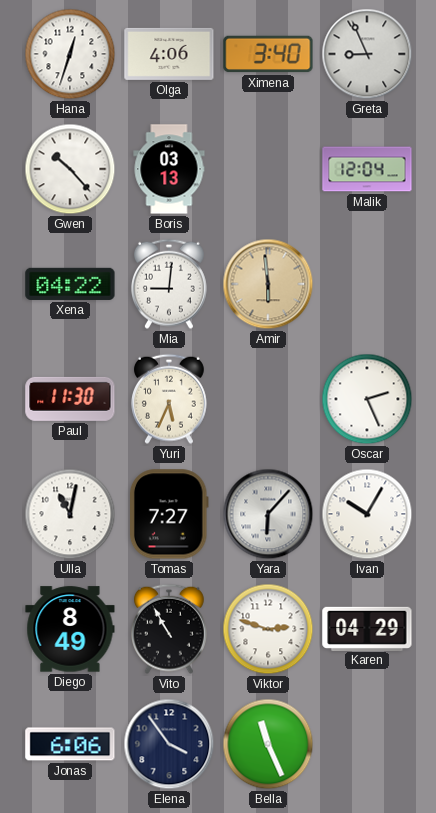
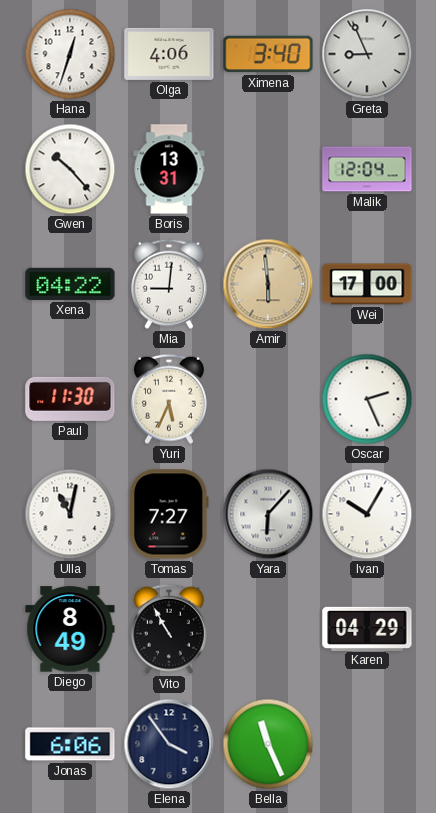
Boris: 03:13 -> 13:31
Wei: none -> 17:00
Viktor: 2:48 -> none
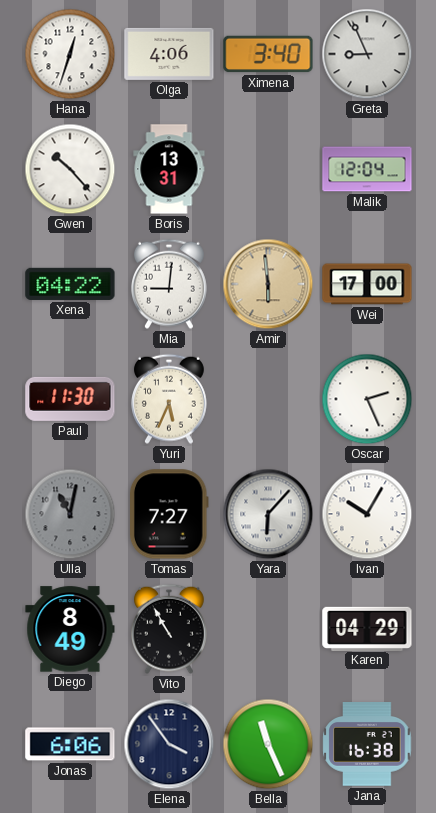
Ulla dial: white -> grey
Jana: none -> 16:38
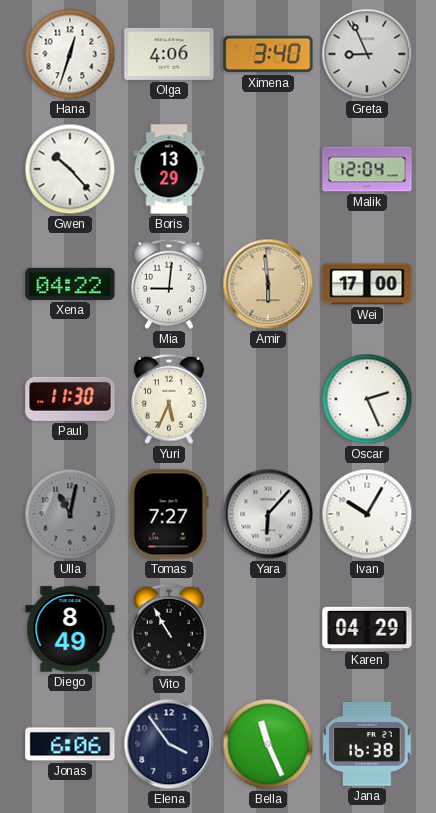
Boris: 13:31 -> 13:29
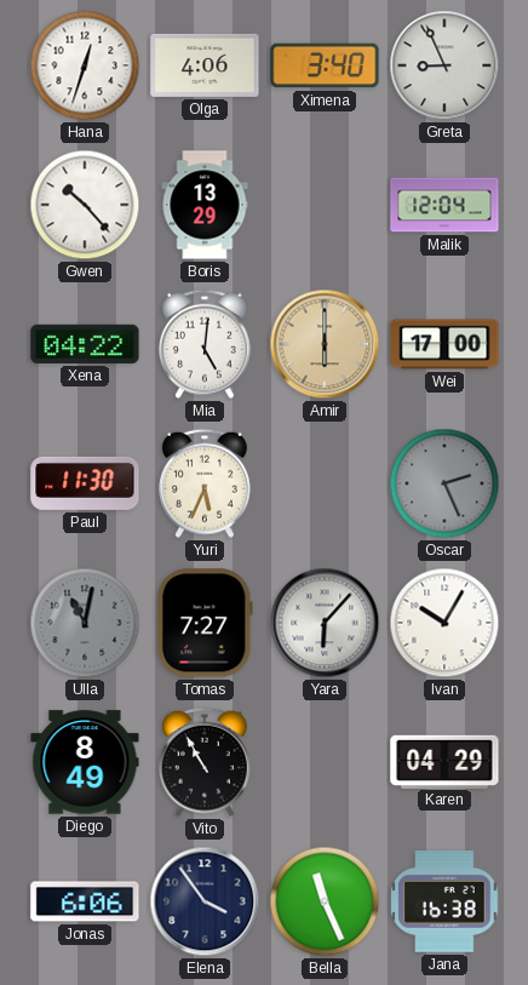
Mia: 9:01 -> 5:01
Amir: 5:59 -> 6:00
Oscar dial: white -> grey
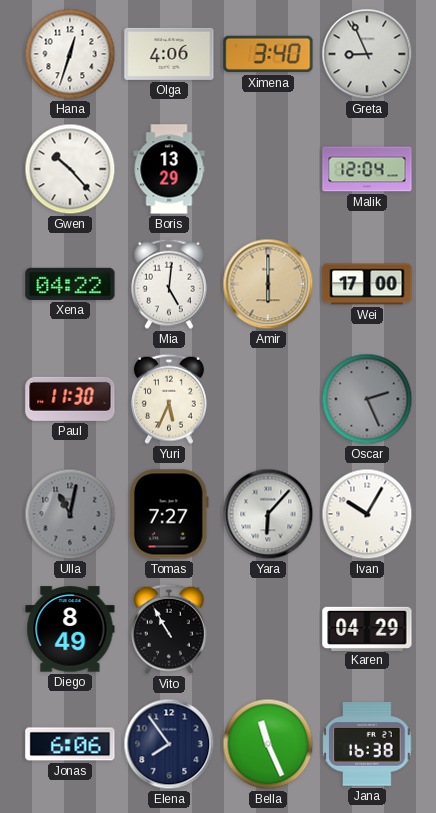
Elena: 3:54 -> 7:54
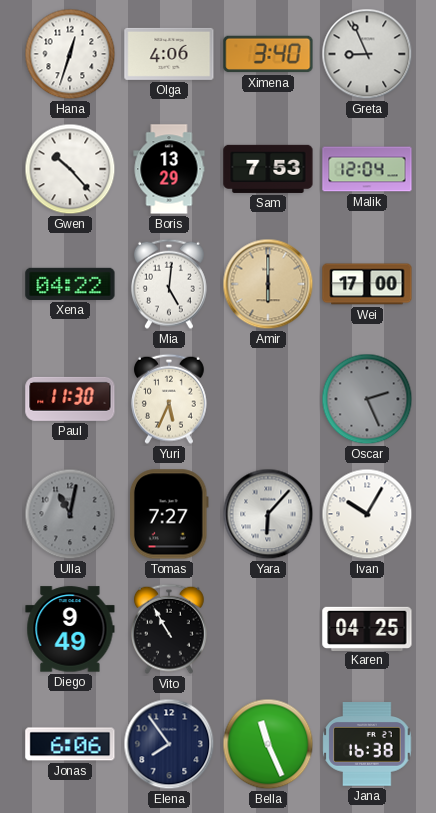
Sam: none -> 7:53
Diego: 8:49 -> 9:49
Karen: 04:29 -> 04:25
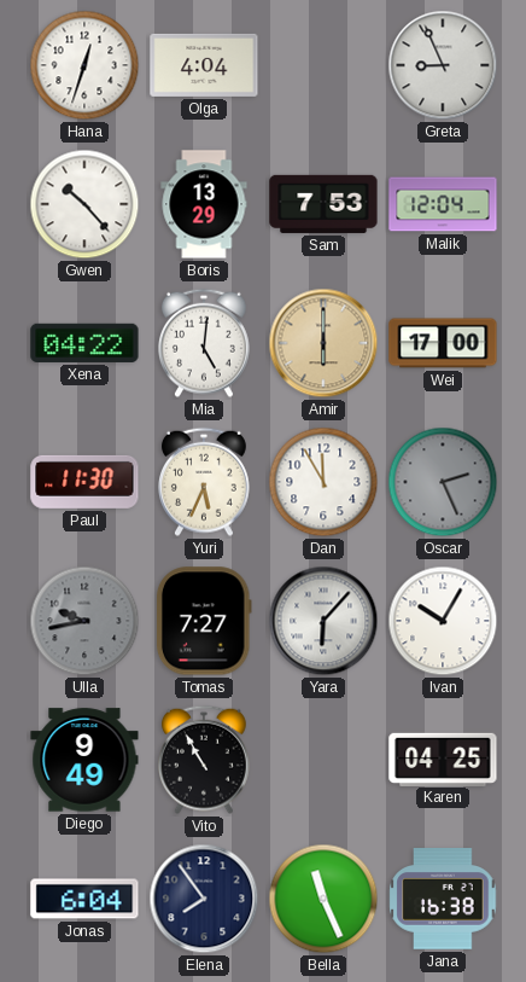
Olga: 4:06 -> 4:04
Ximena: 3:40 -> none
Dan: none -> 11:55
Ulla: 11:02 -> 9:43
Jonas: 6:06 -> 6:04
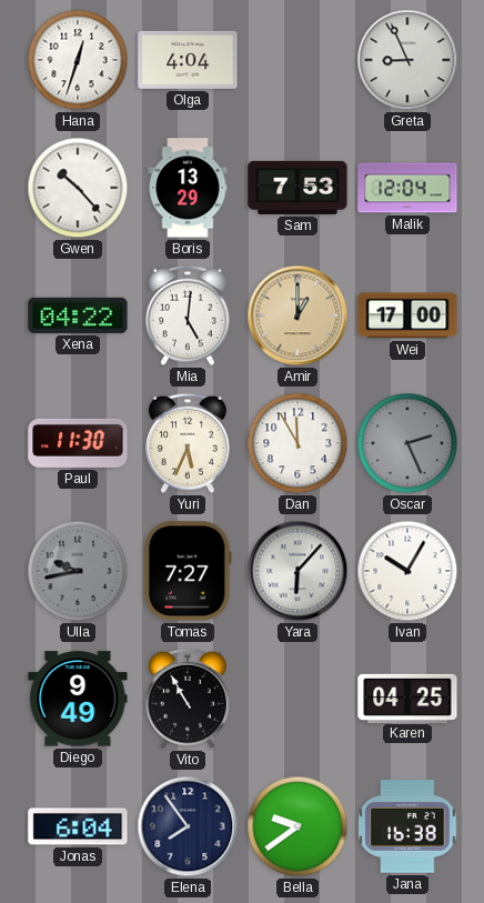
Amir: 6:00 -> 1:00
Bella: 11:26 -> 9:39
